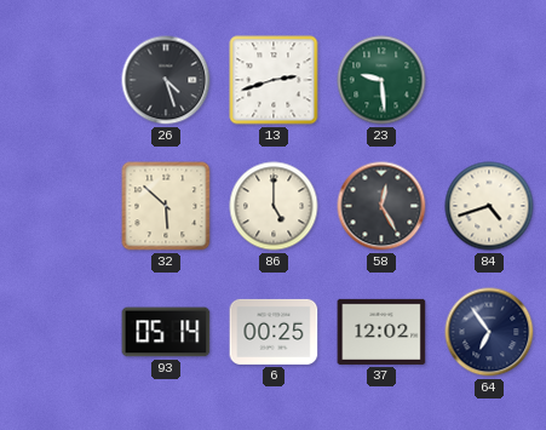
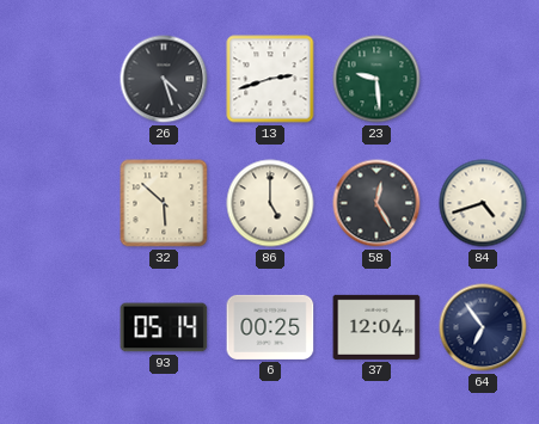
37: 12:02 -> 12:04
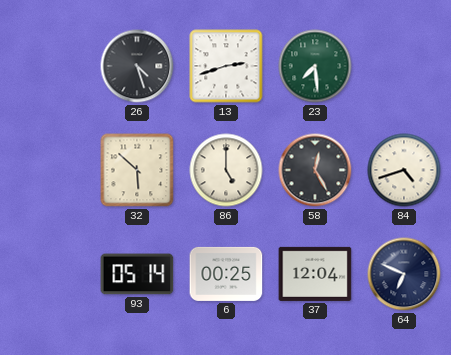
23: 9:29 -> 7:29
64: 6:54 -> 6:49
